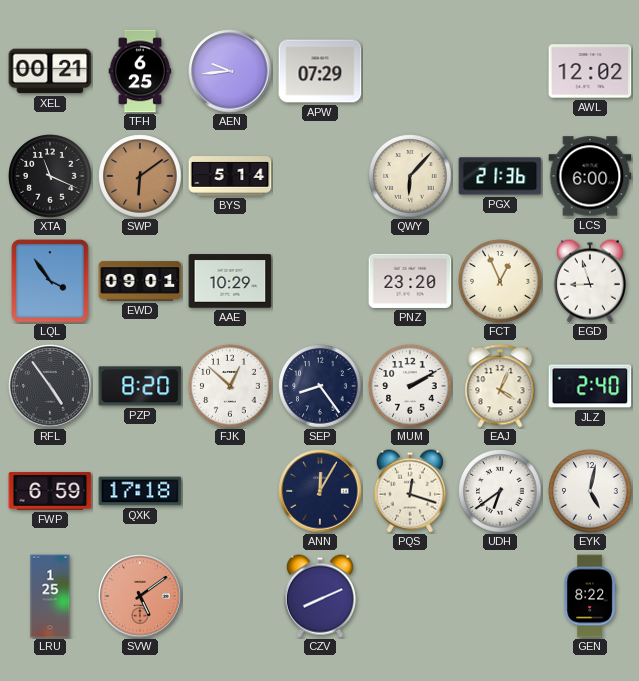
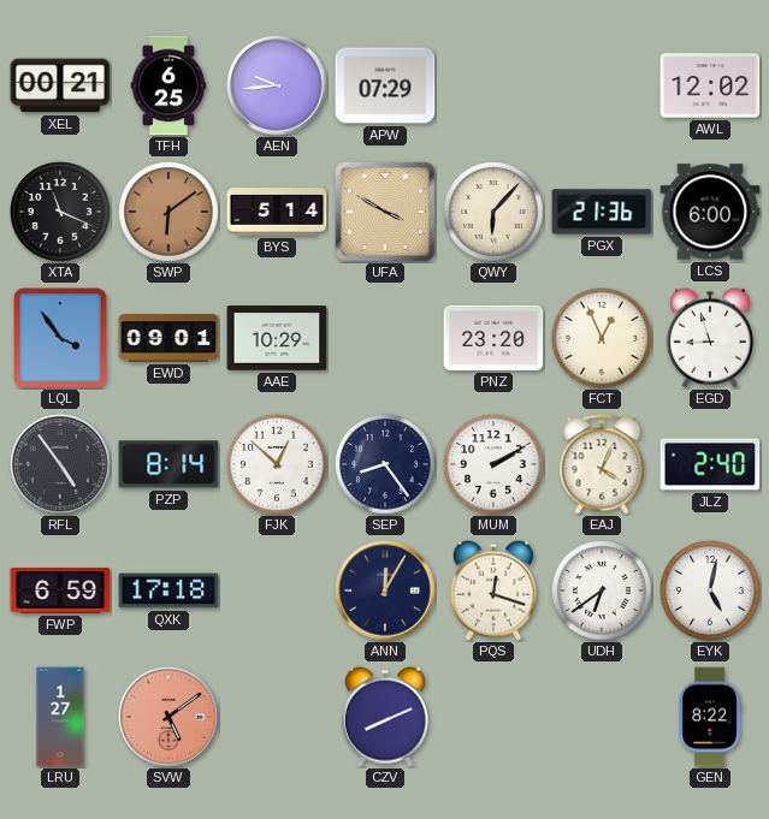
UFA: none -> 3:50
PZP: 8:20 -> 8:14
LRU: 1:25 -> 1:27
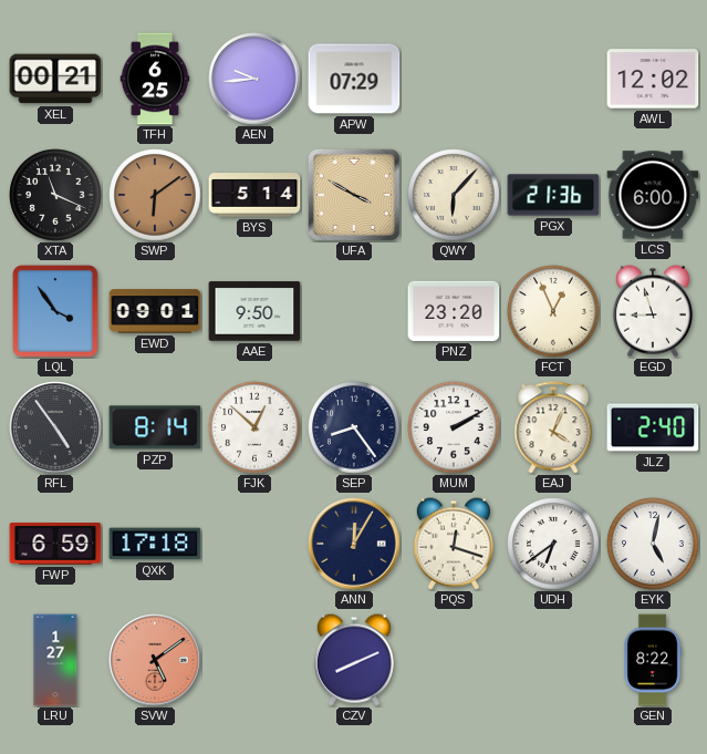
AAE: 10:29 -> 9:50
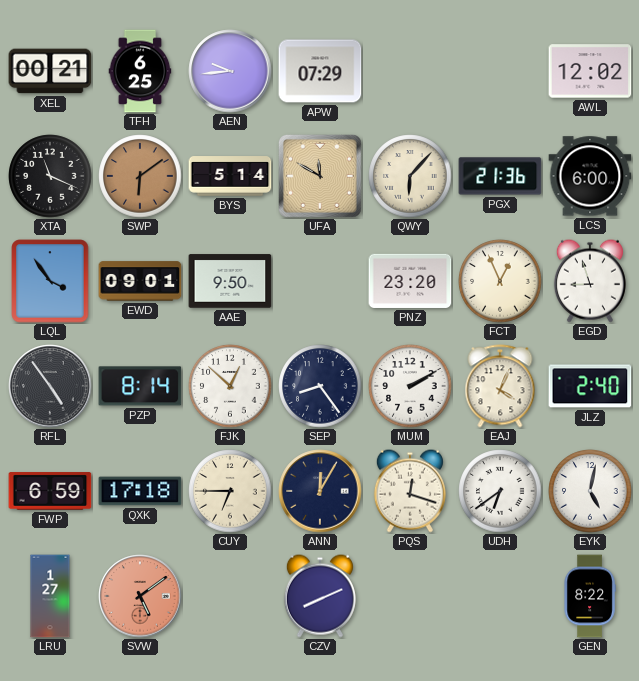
UFA: 3:50 -> 11:50
CUY: none -> 6:45
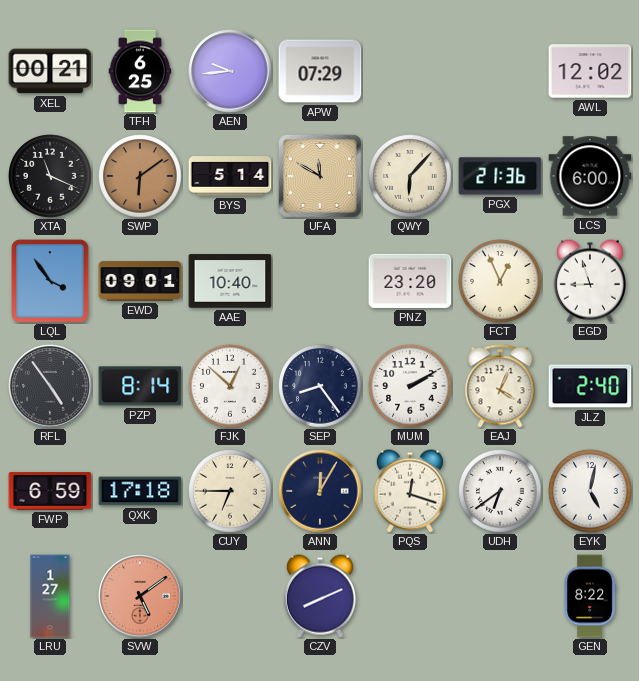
AAE: 9:50 -> 10:40
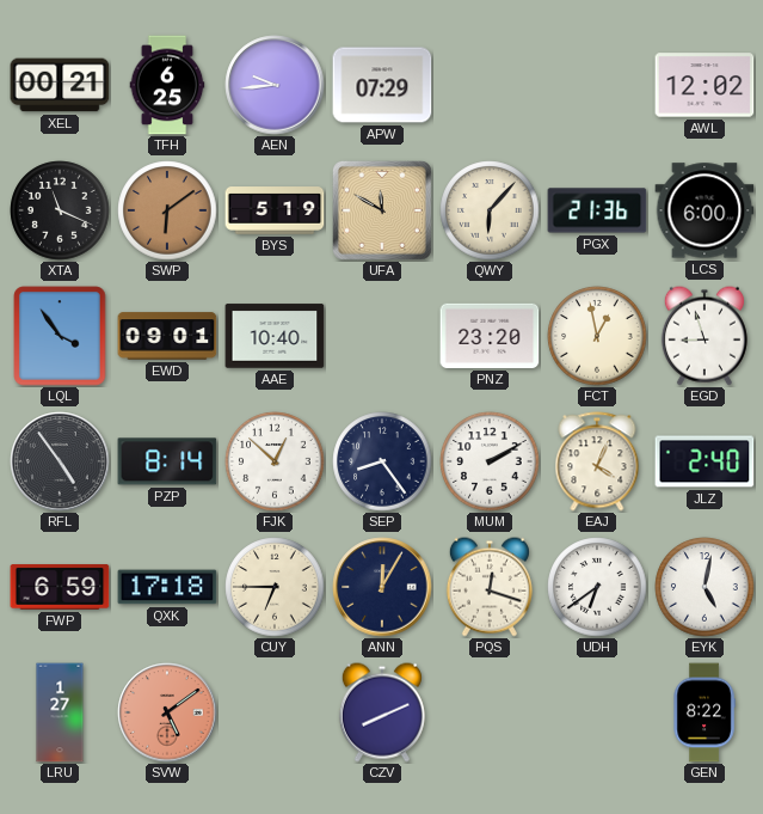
BYS: 5:14 -> 5:19
FCT: 12:56 -> 12:58
